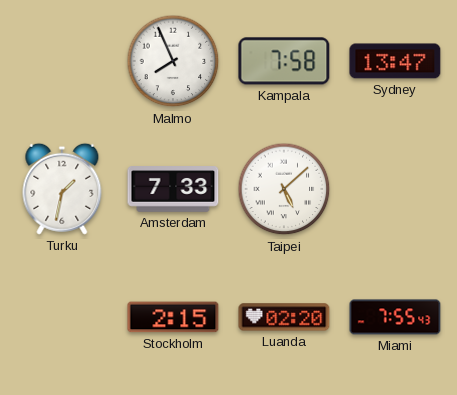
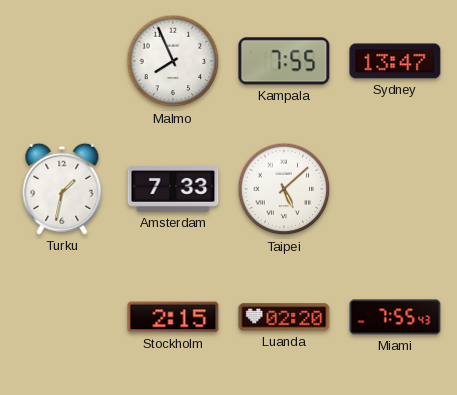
Kampala: 7:58 -> 7:55
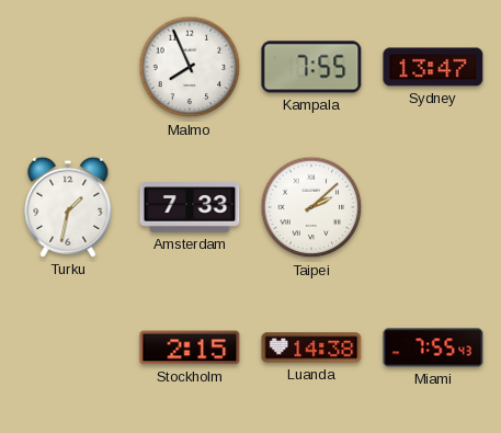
Taipei: 5:08 -> 2:08
Luanda: 02:20 -> 14:38
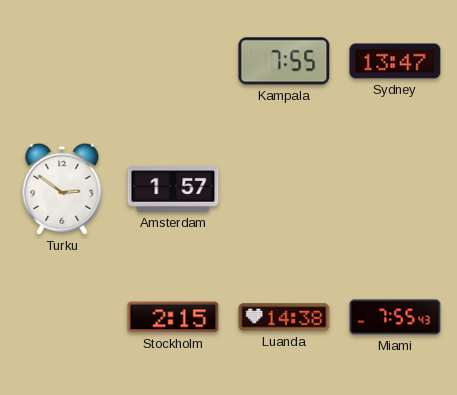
Malmo: 7:56 -> none
Turku: 1:32 -> 2:51
Amsterdam: 7:33 -> 1:57
Taipei: 2:08 -> none
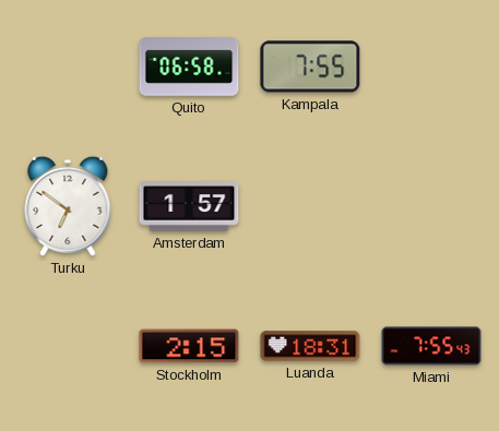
Quito: none -> 06:58
Sydney: 13:47 -> none
Turku: 2:51 -> 6:51
Luanda: 14:38 -> 18:31
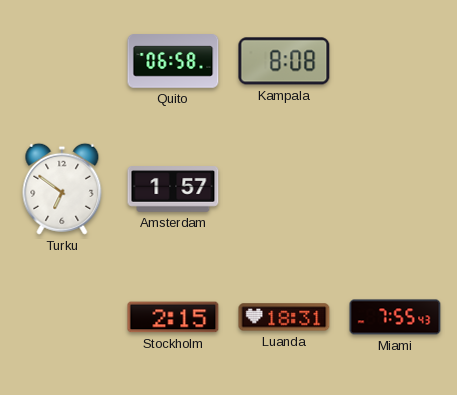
Kampala: 7:55 -> 8:08
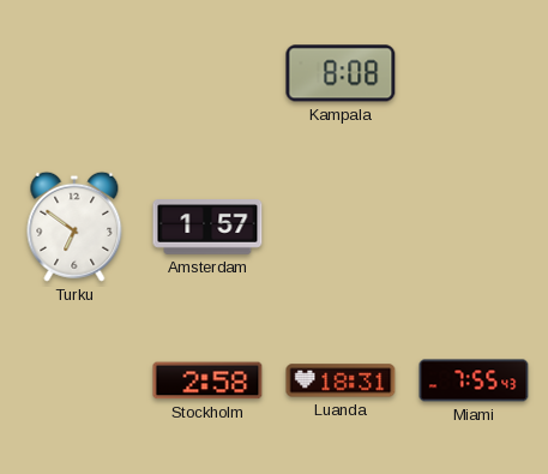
Quito: 06:58 -> none
Stockholm: 2:15 -> 2:58
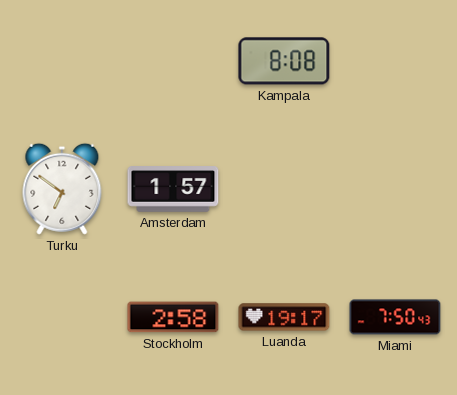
Luanda: 18:31 -> 19:17
Miami: 7:55 -> 7:50
